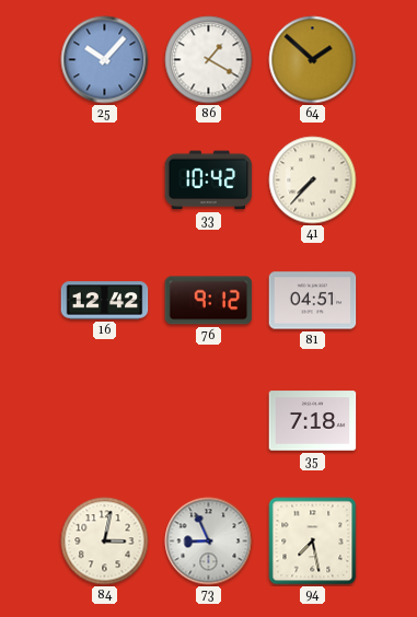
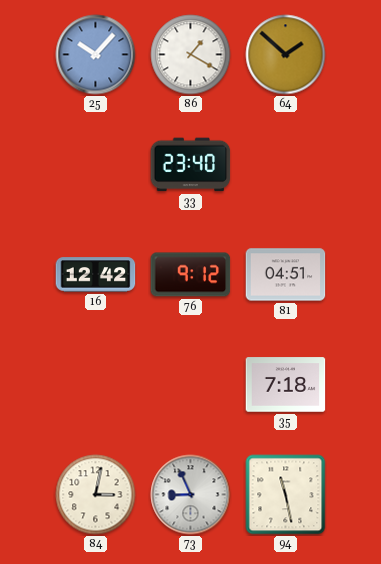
33: 10:42 -> 23:40
41: 7:37 -> none
94: 7:28 -> 11:28
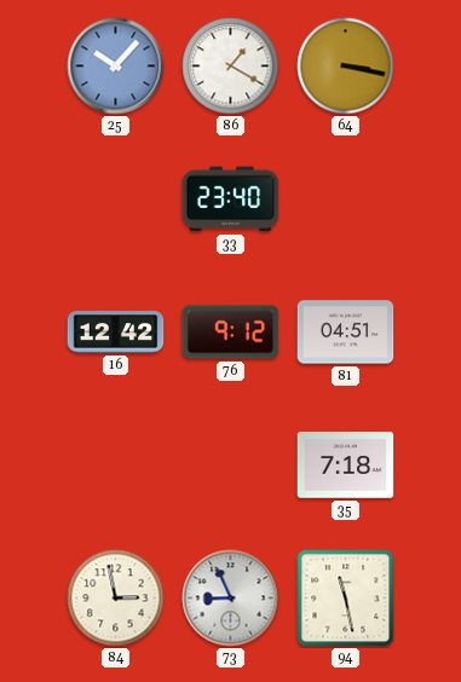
64: 1:52 -> 3:17
84: 3:02 -> 2:58
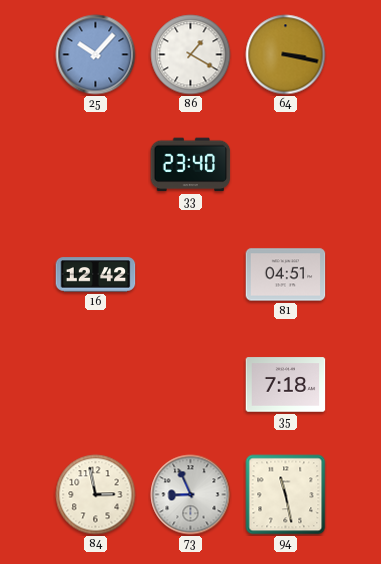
76: 9:12 -> none
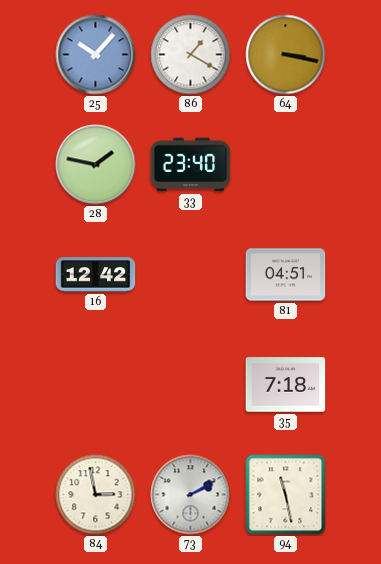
28: none -> 1:47
73: 8:56 -> 2:10
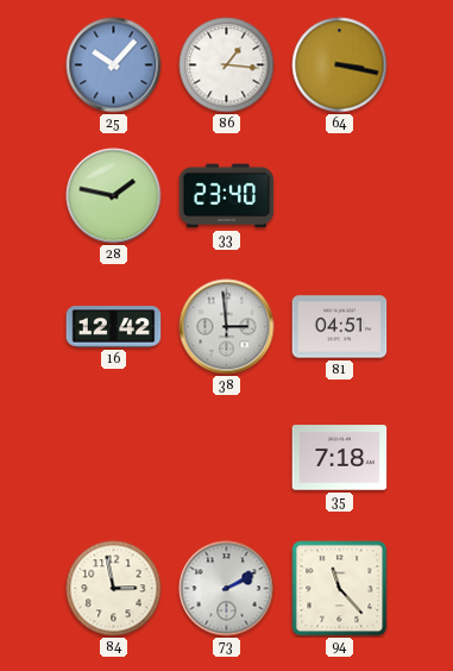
86: 1:20 -> 1:16
38: none -> 2:59
94: 11:28 -> 11:23
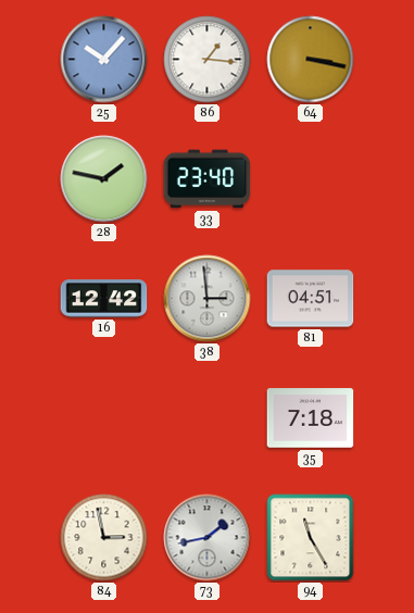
73: 2:10 -> 1:43
94: 11:23 -> 11:25
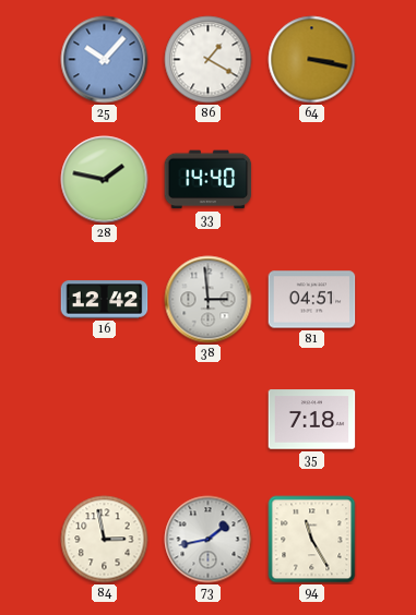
86: 1:16 -> 1:20
33: 23:40 -> 14:40
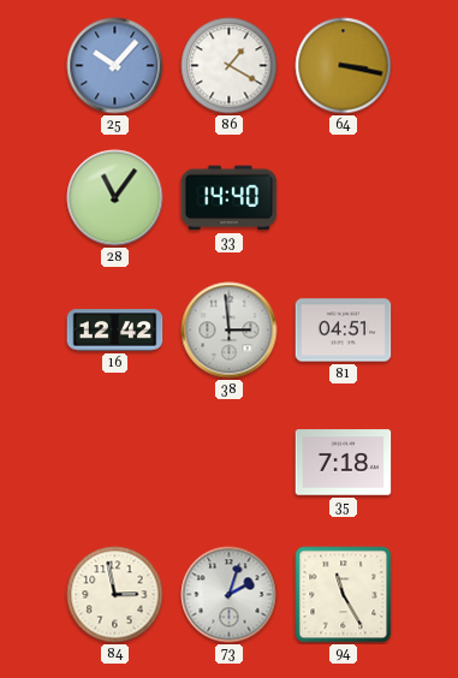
28: 1:47 -> 11:06
73: 1:43 -> 2:03
